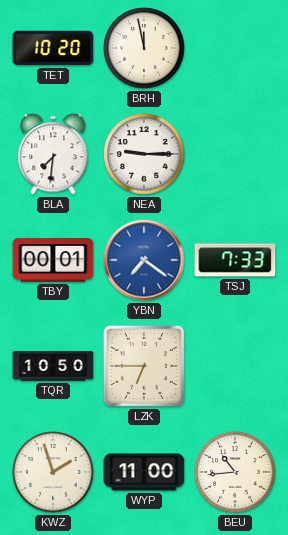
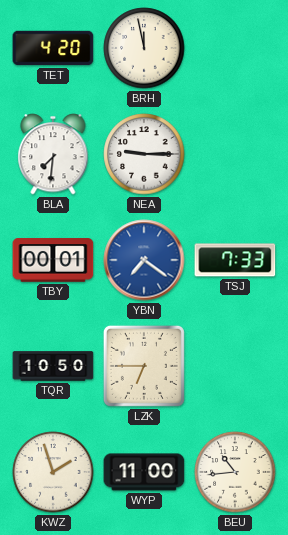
TET: 10:20 -> 4:20
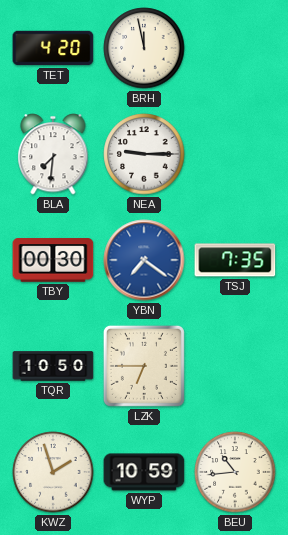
TBY: 00:01 -> 00:30
TSJ: 7:33 -> 7:35
WYP: 11:00 -> 10:59
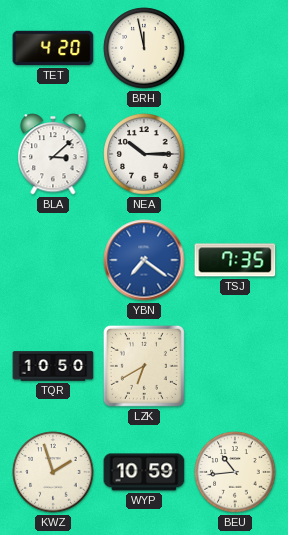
BLA: 7:31 -> 3:08
NEA: 9:15 -> 10:15
TBY: 00:30 -> none
LZK: 6:45 -> 6:40
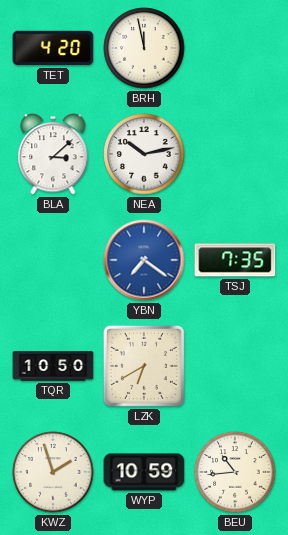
NEA: 10:15 -> 10:13
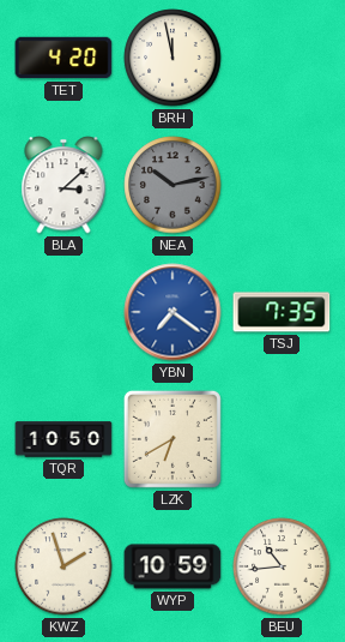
NEA dial: white -> grey
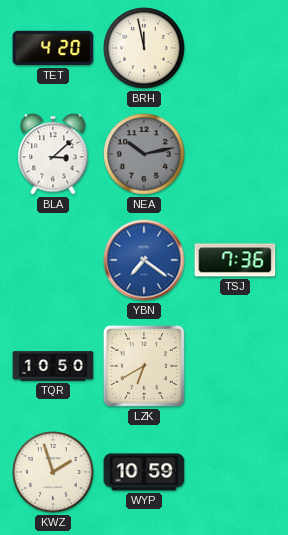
TSJ: 7:35 -> 7:36
BEU: 10:44 -> none
